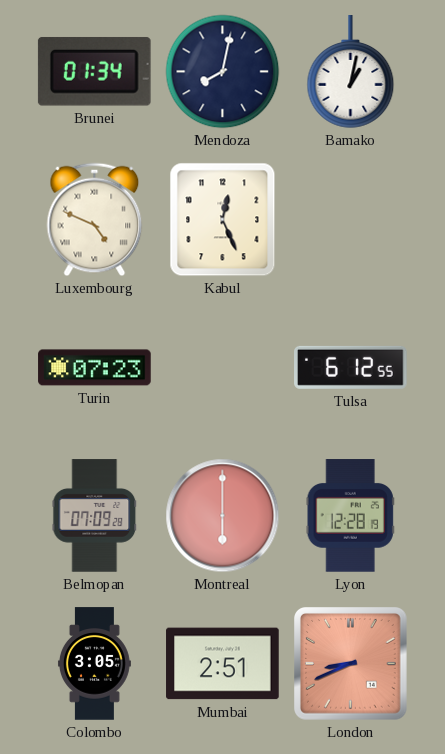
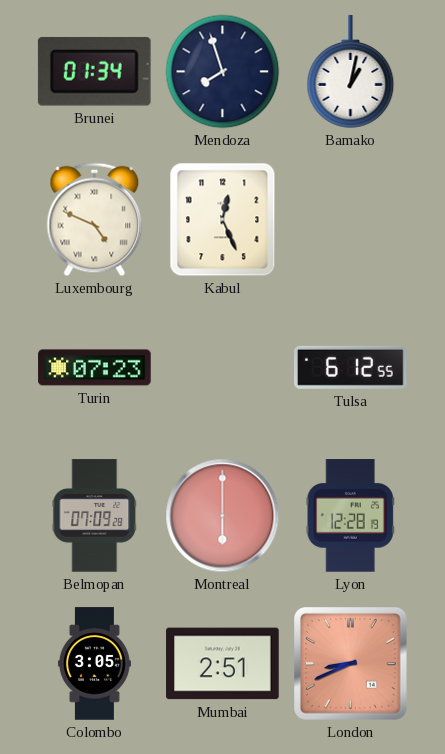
Mendoza: 8:02 -> 7:57
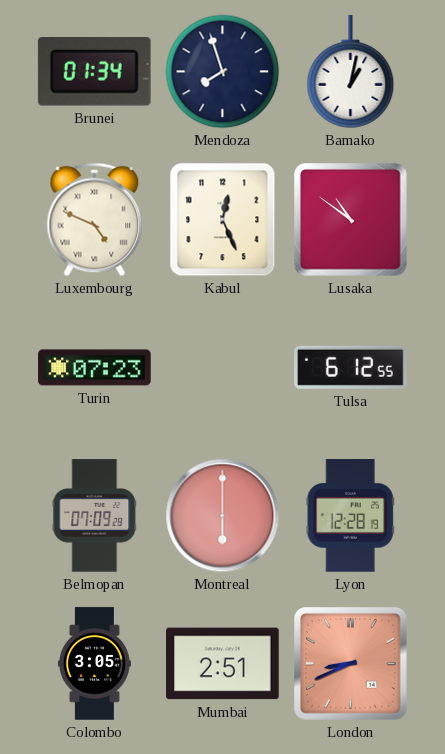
Lusaka: none -> 10:51
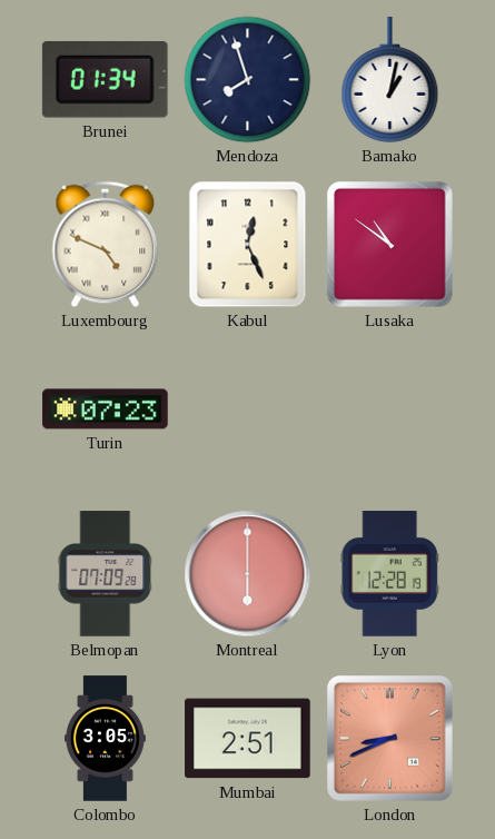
Tulsa: 6:12 -> none
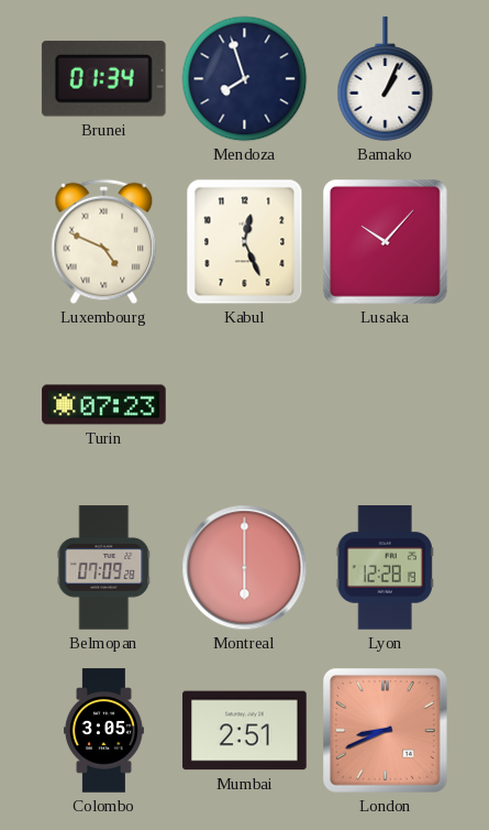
Bamako: 1:02 -> 1:04
Lusaka: 10:51 -> 10:07
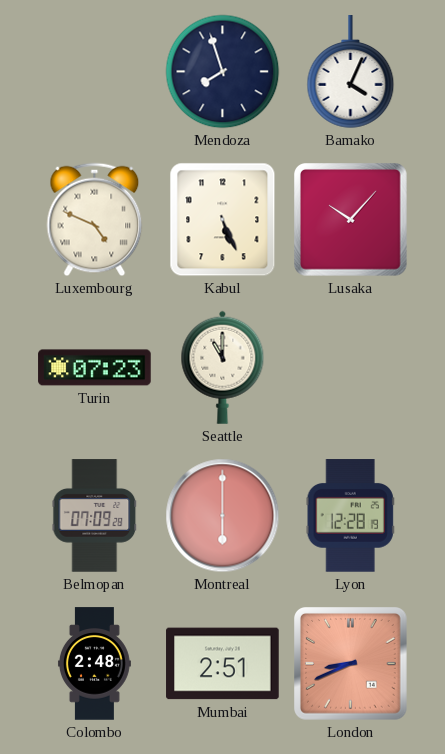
Brunei: 01:34 -> none
Bamako: 1:04 -> 4:04
Kabul: 12:26 -> 5:26
Seattle: none -> 11:00
Colombo: 3:05 -> 2:48
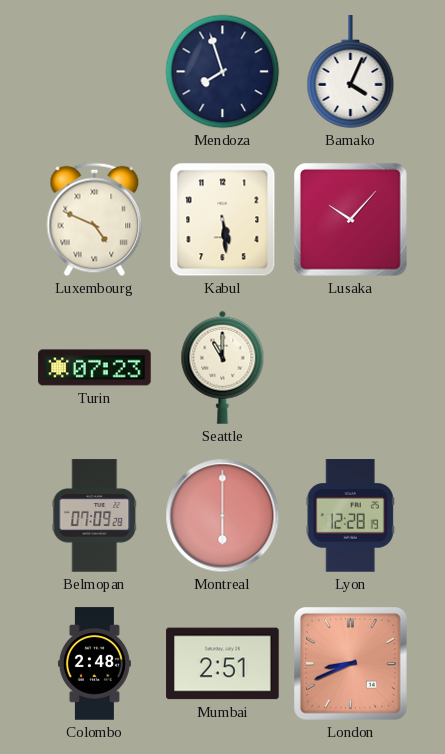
Kabul: 5:26 -> 5:29
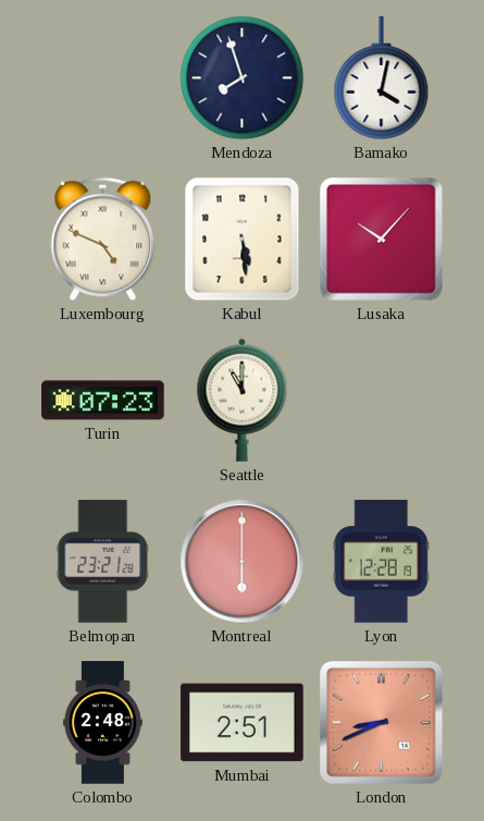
Bamako: 4:04 -> 4:02
Belmopan: 07:09 -> 23:21
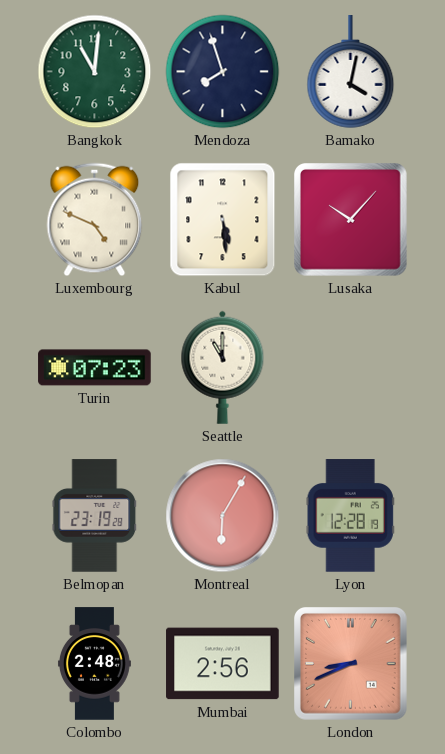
Bangkok: none -> 11:01
Belmopan: 23:21 -> 23:19
Montreal: 6:00 -> 6:05
Mumbai: 2:51 -> 2:56
